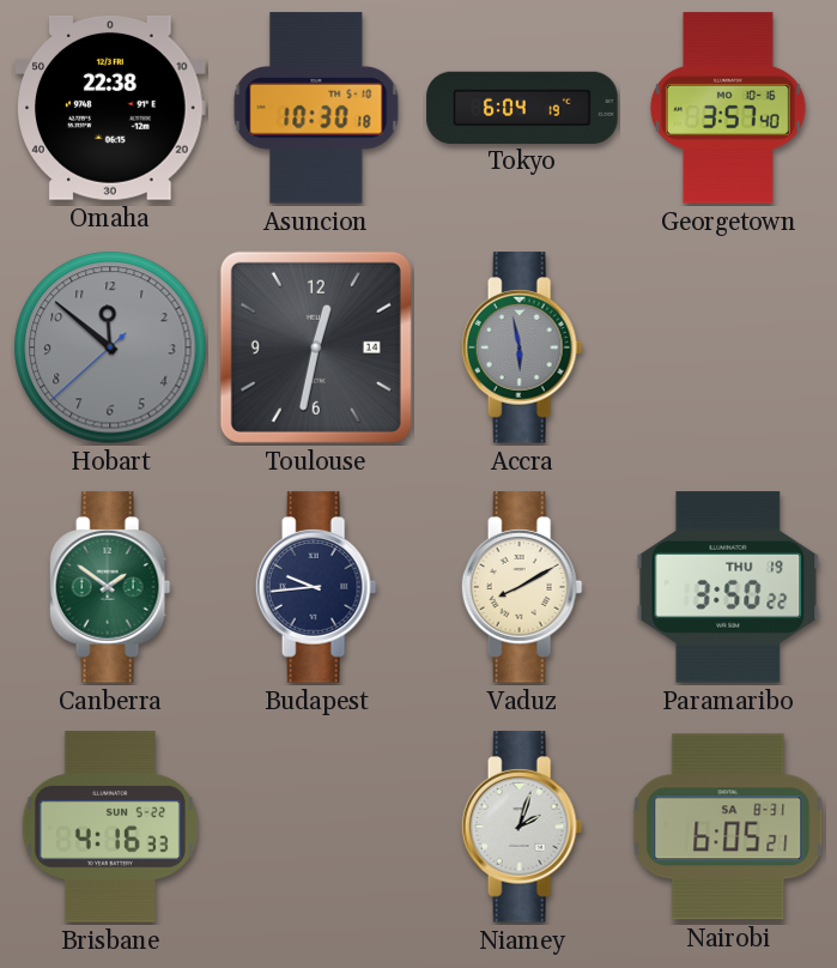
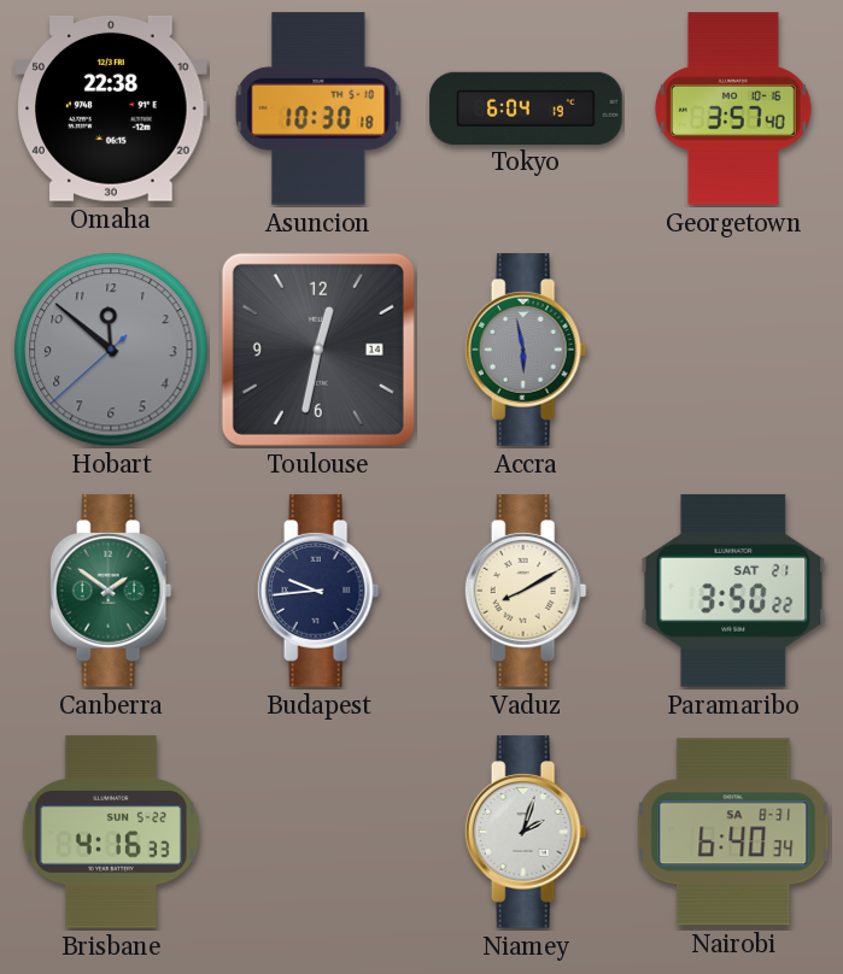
Paramaribo date: THU 19 -> SAT 21
Nairobi: 6:05 -> 6:40
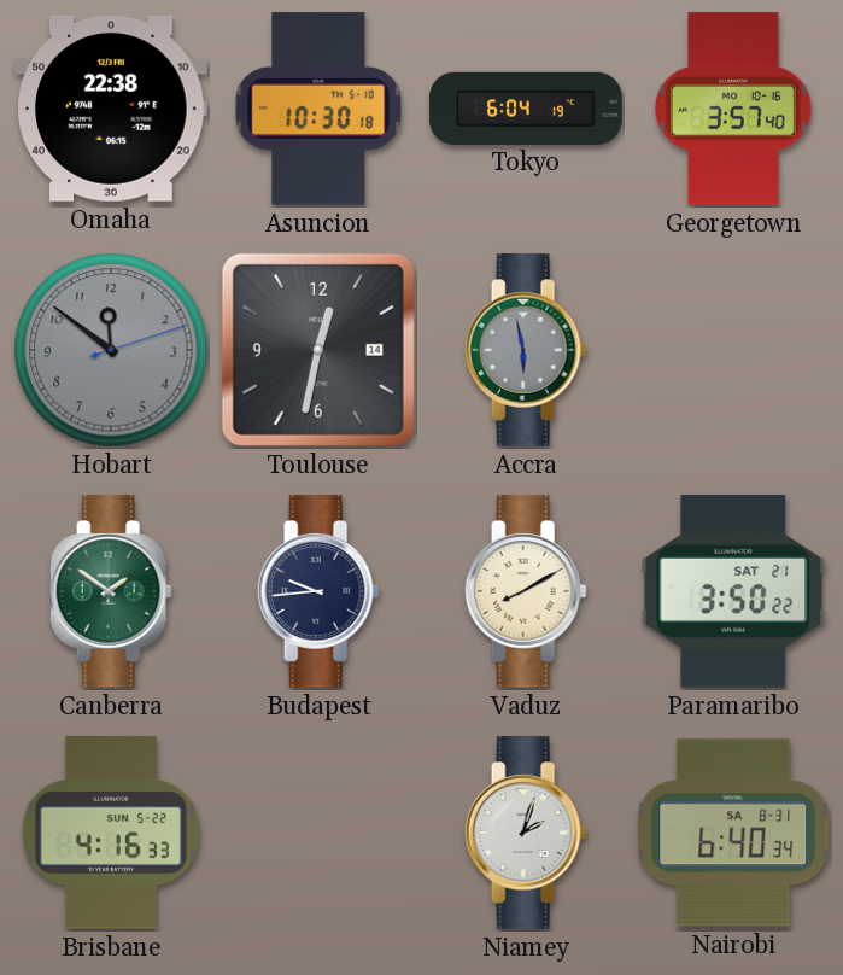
Hobart: 11:51:38 -> 11:51:12
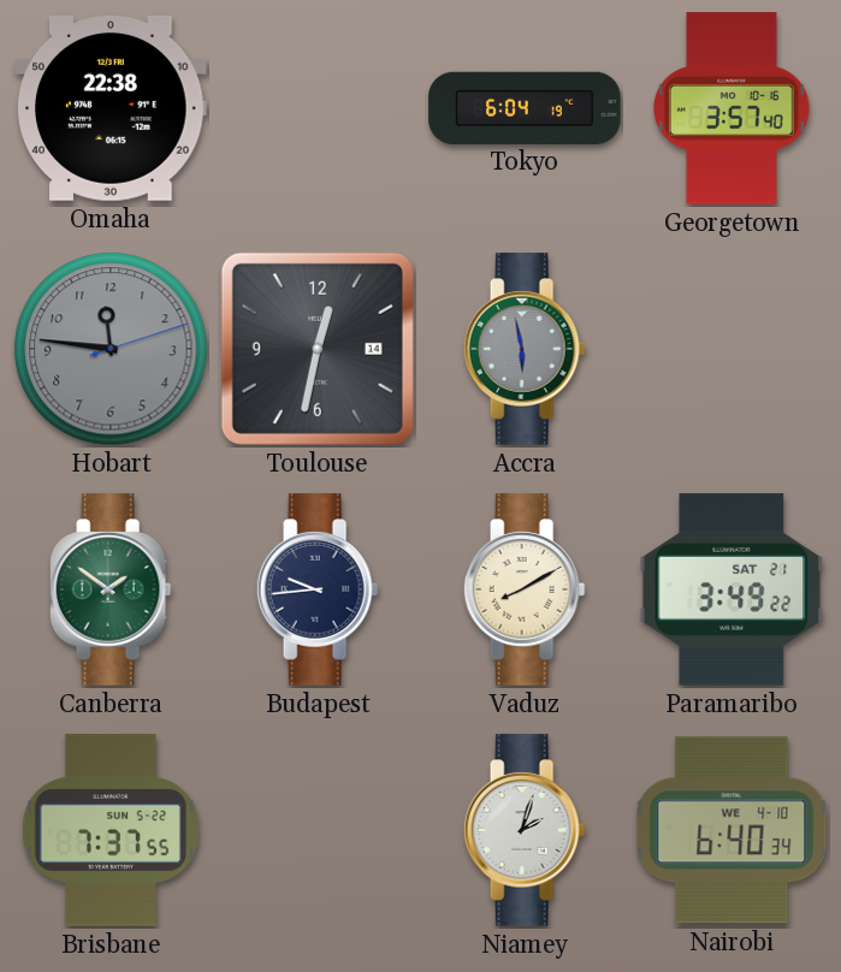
Asuncion: 10:30 -> none
Hobart: 11:51 -> 11:46
Paramaribo: 3:50 -> 3:49
Brisbane: 4:16 -> 7:37
Nairobi date: SA 8-31 -> WE 4-10
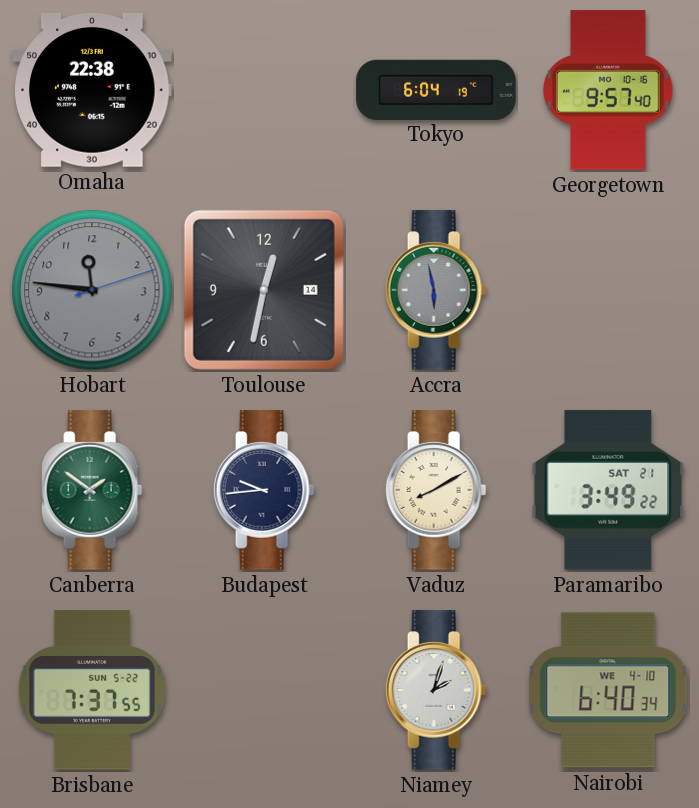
Georgetown: 3:57 -> 9:57
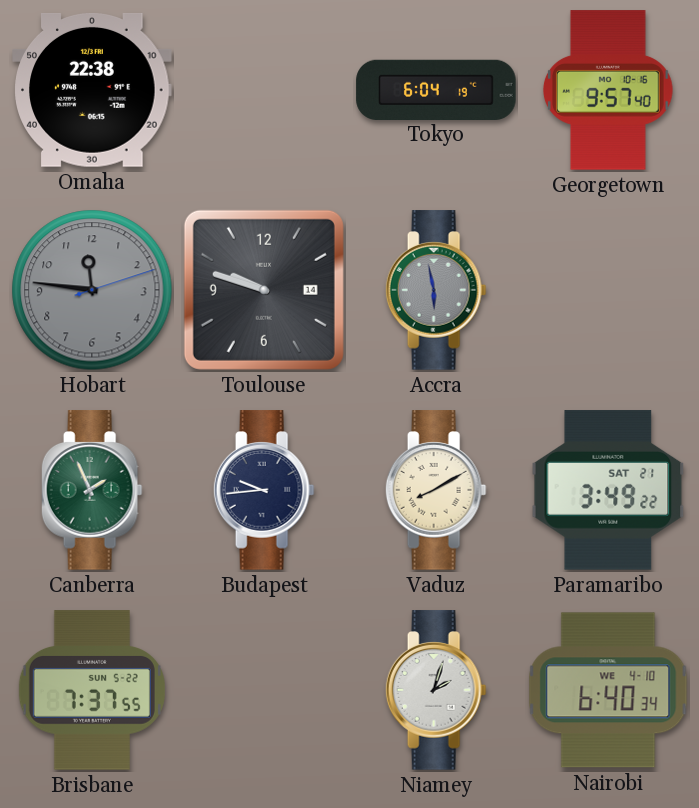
Toulouse: 12:32 -> 9:48
Canberra: 1:51 -> 1:56
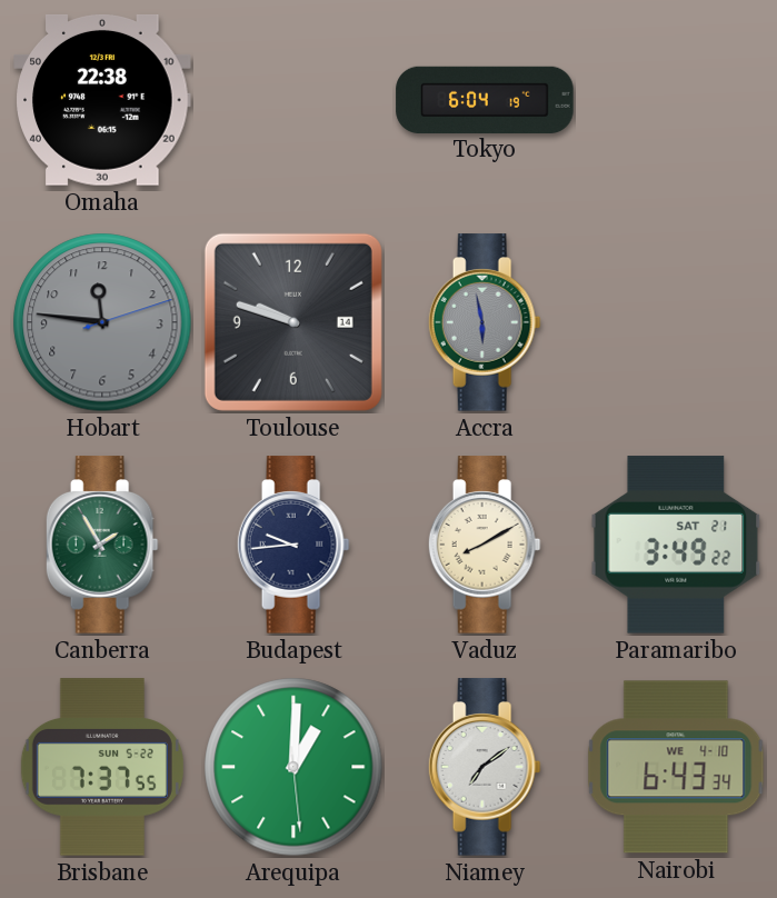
Georgetown: 9:57 -> none
Canberra: 1:56 -> 1:55
Arequipa: none -> 1:00
Niamey: 2:03 -> 7:09
Nairobi: 6:40 -> 6:43
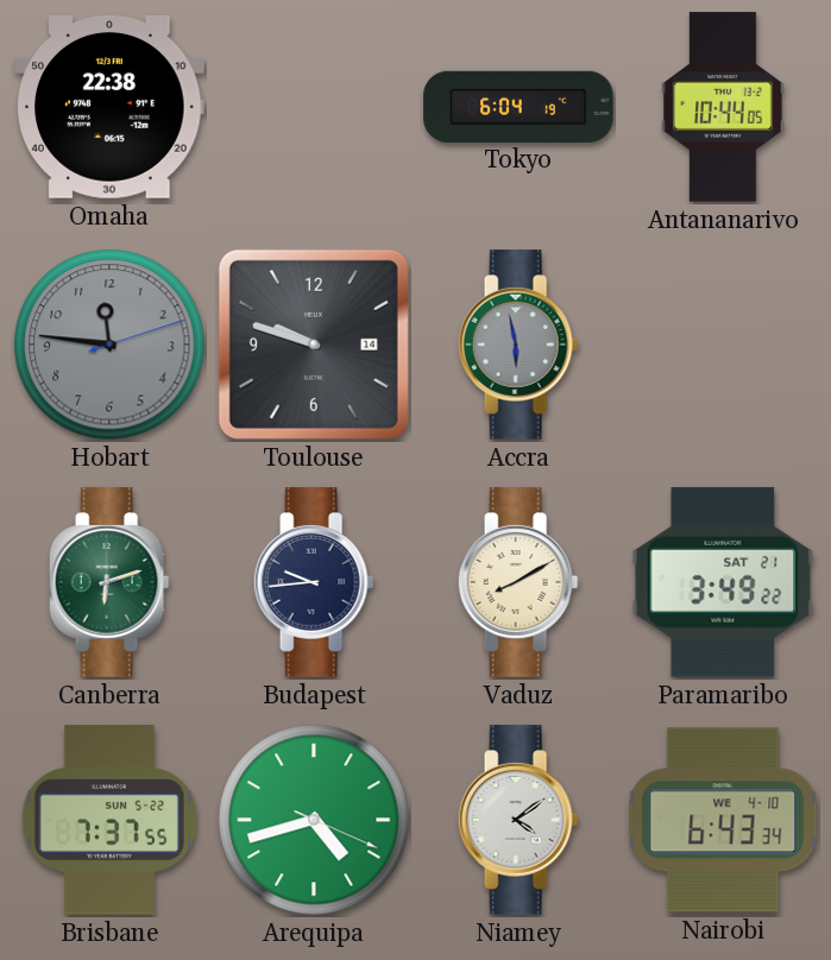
Antananarivo: none -> 10:44
Canberra: 1:55 -> 6:12
Arequipa: 1:00 -> 4:42
Niamey: 7:09 -> 4:09
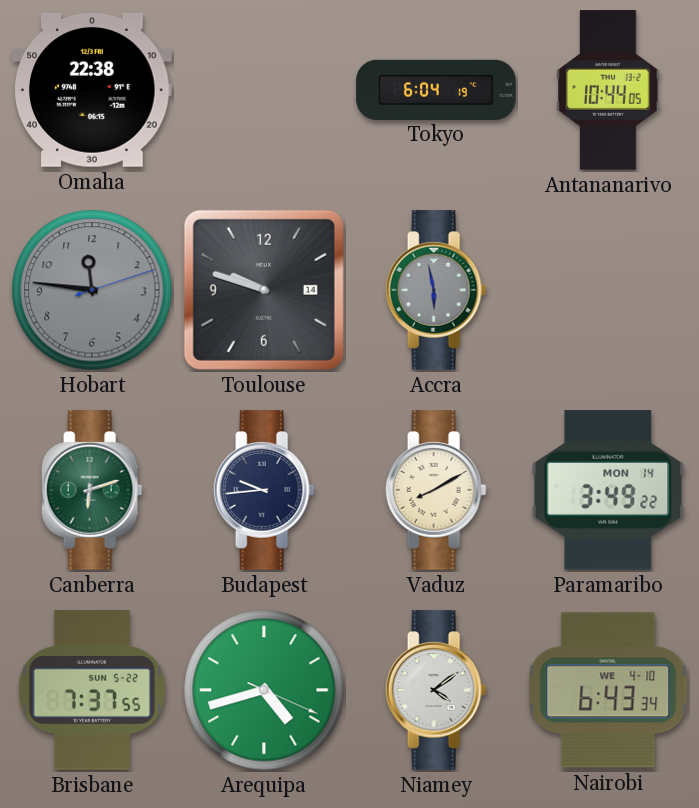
Paramaribo date: SAT 21 -> MON 14
